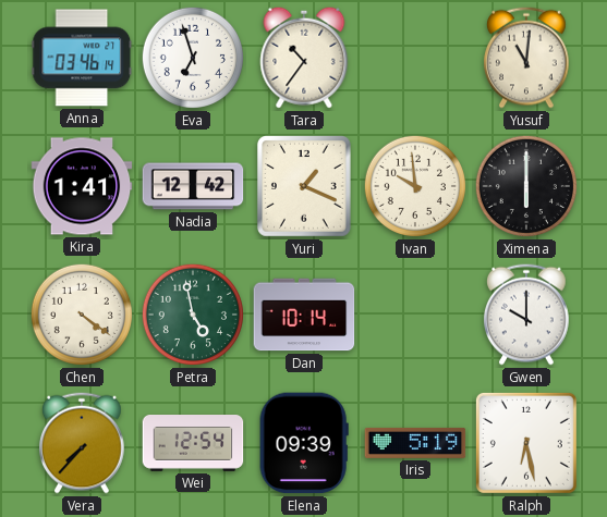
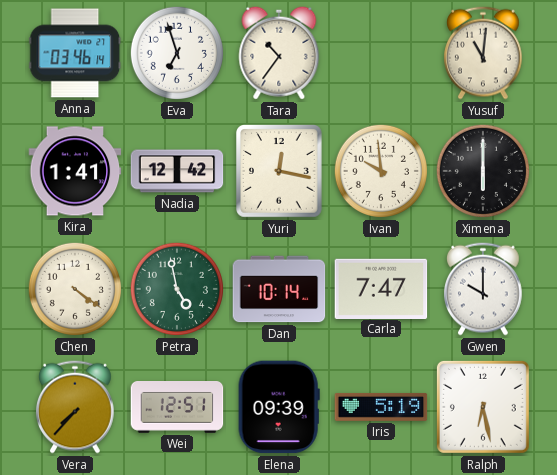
Yuri: 1:19 -> 12:17
Carla: none -> 7:47
Wei: 12:54 -> 12:51
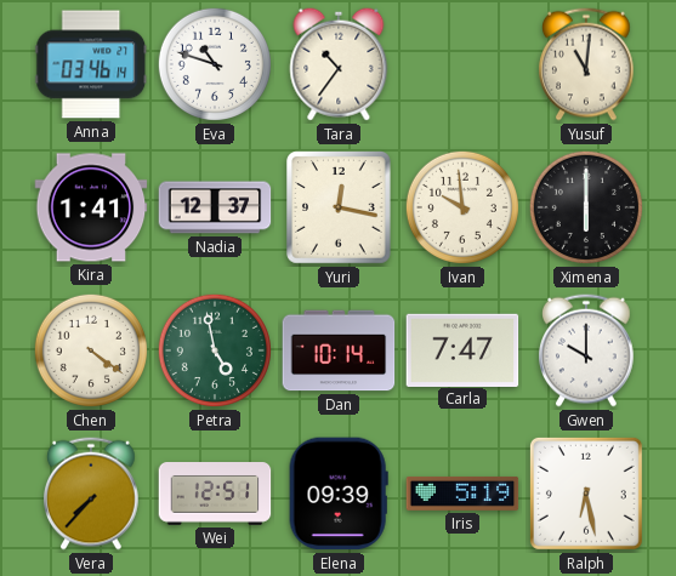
Eva: 6:57 -> 10:48
Nadia: 12:42 -> 12:37
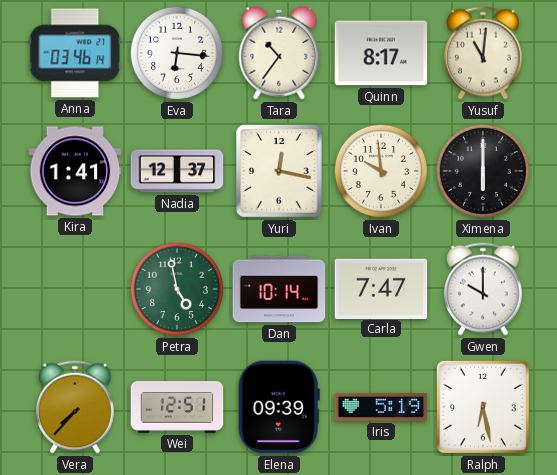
Eva: 10:48 -> 6:16
Quinn: none -> 8:17
Chen: 4:21 -> none
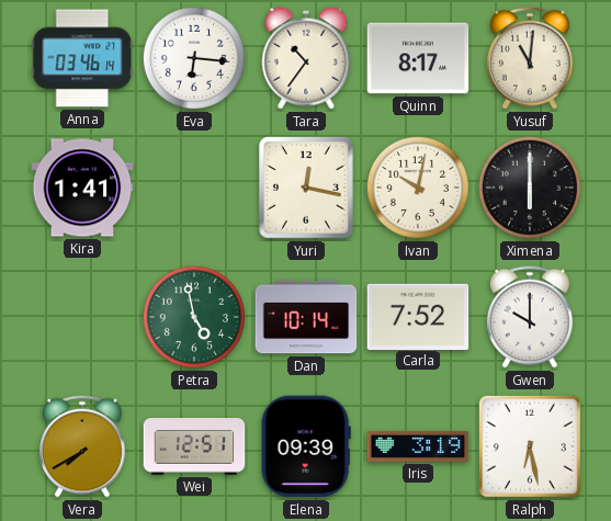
Nadia: 12:37 -> none
Ivan: 9:59 -> 10:02
Carla: 7:47 -> 7:52
Vera: 7:37 -> 7:40
Iris: 5:19 -> 3:19
